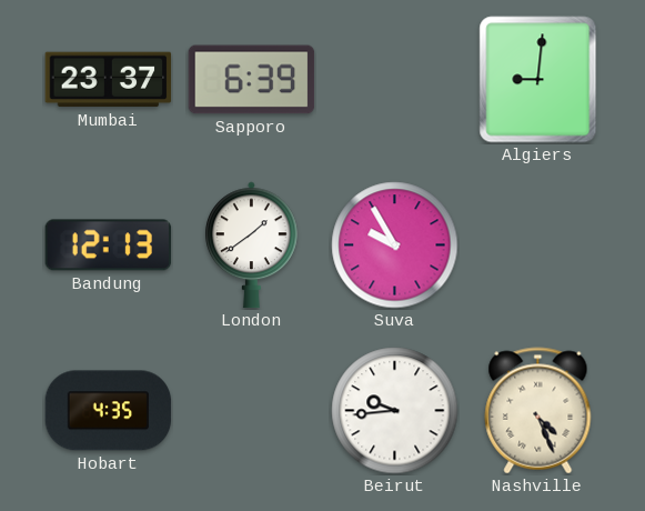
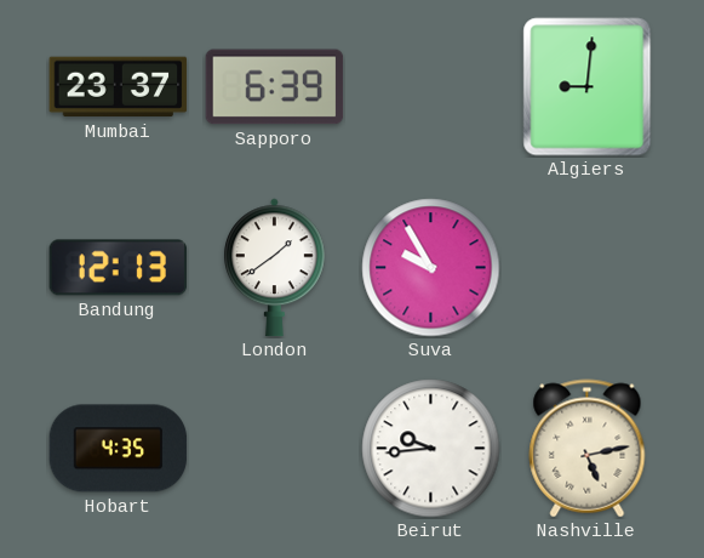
Nashville: 4:26 -> 5:13
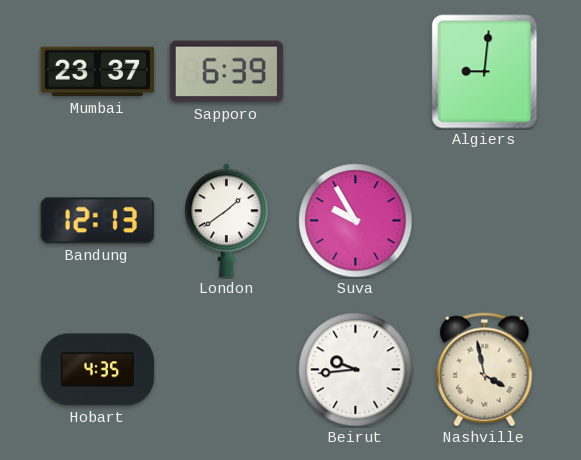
Nashville: 5:13 -> 3:58
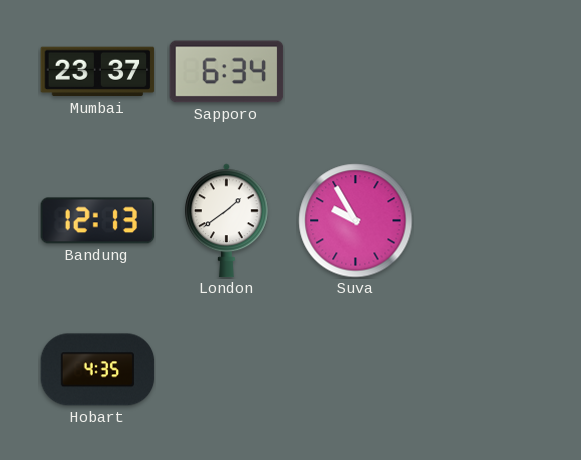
Sapporo: 6:39 -> 6:34
Algiers: 9:01 -> none
Beirut: 9:44 -> none
Nashville: 3:58 -> none
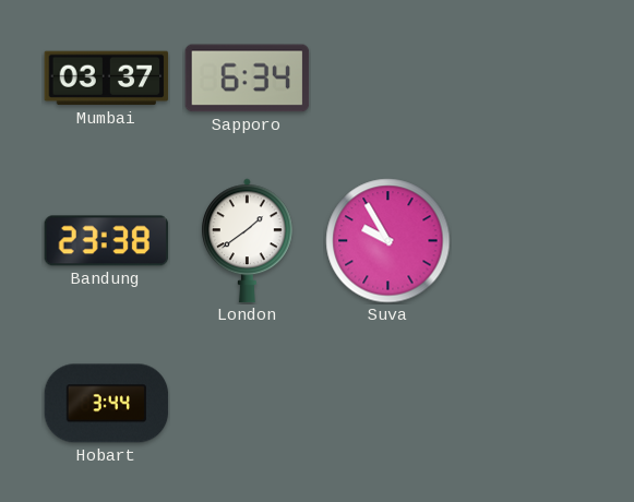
Mumbai: 23:37 -> 03:37
Bandung: 12:13 -> 23:38
Hobart: 4:35 -> 3:44
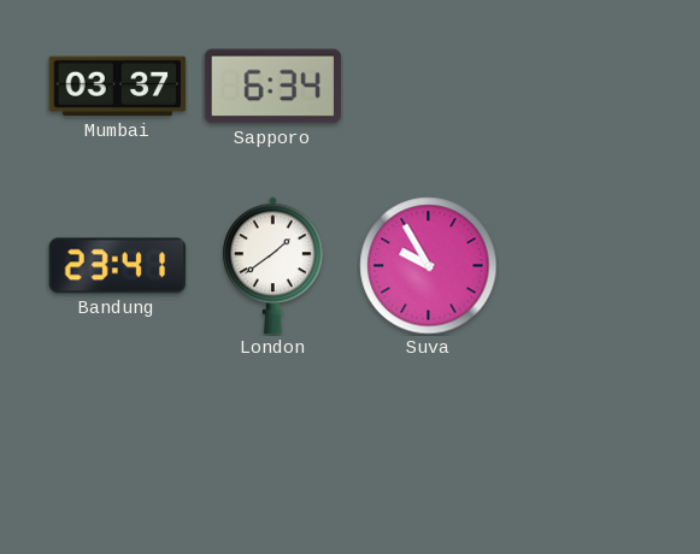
Bandung: 23:38 -> 23:41
Hobart: 3:44 -> none
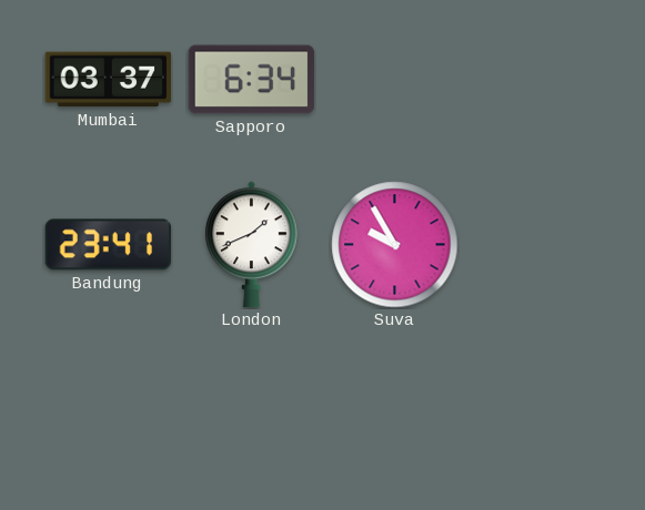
London: 1:39 -> 1:41
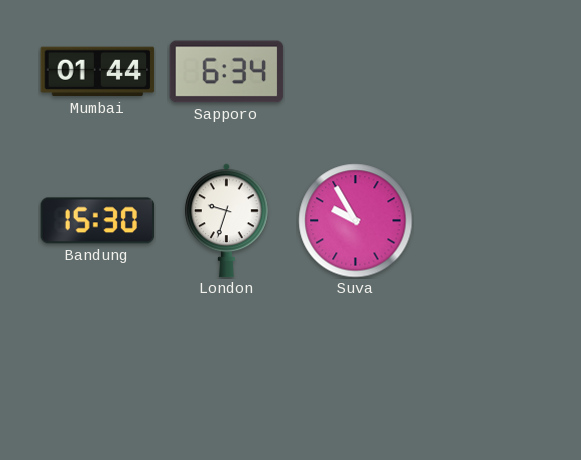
Mumbai: 03:37 -> 01:44
Bandung: 23:41 -> 15:30
London: 1:41 -> 9:33
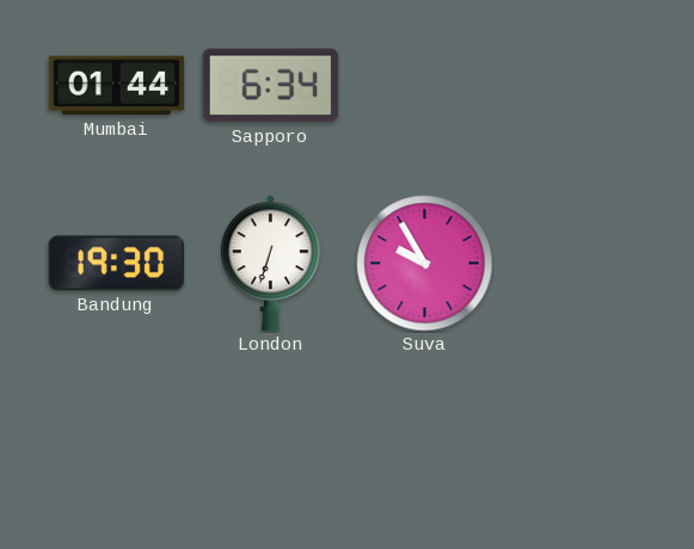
Bandung: 15:30 -> 19:30
London: 9:33 -> 6:33
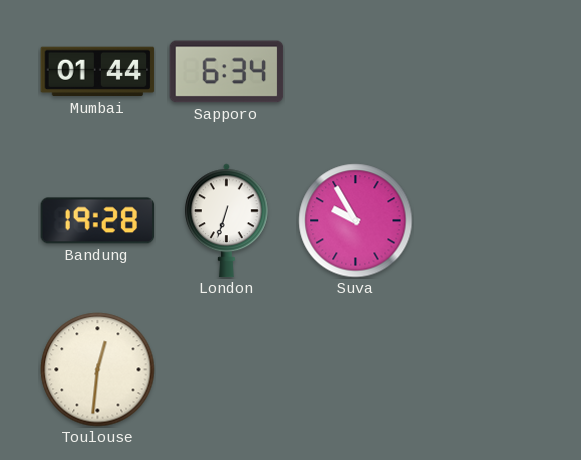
Bandung: 19:30 -> 19:28
Toulouse: none -> 12:31
